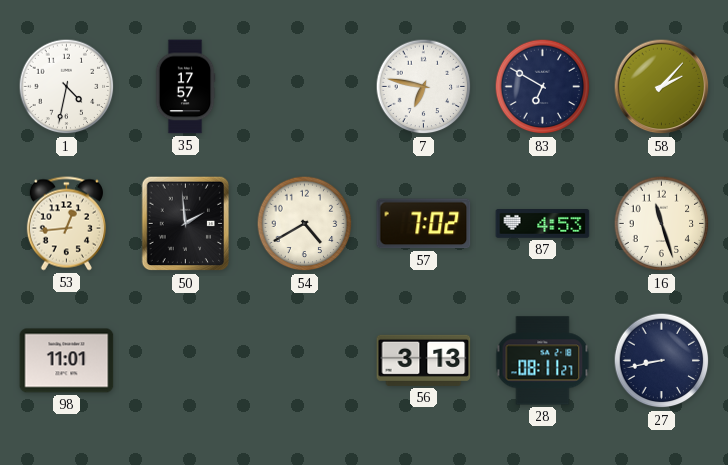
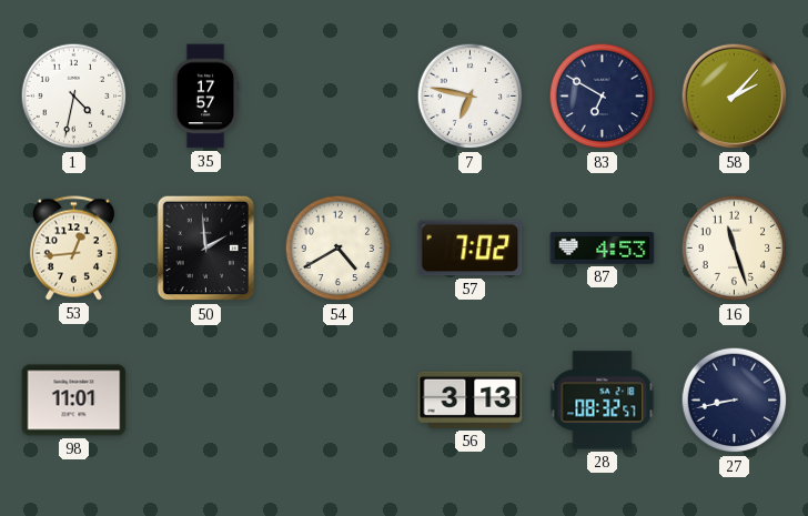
28: 08:11 -> 08:32
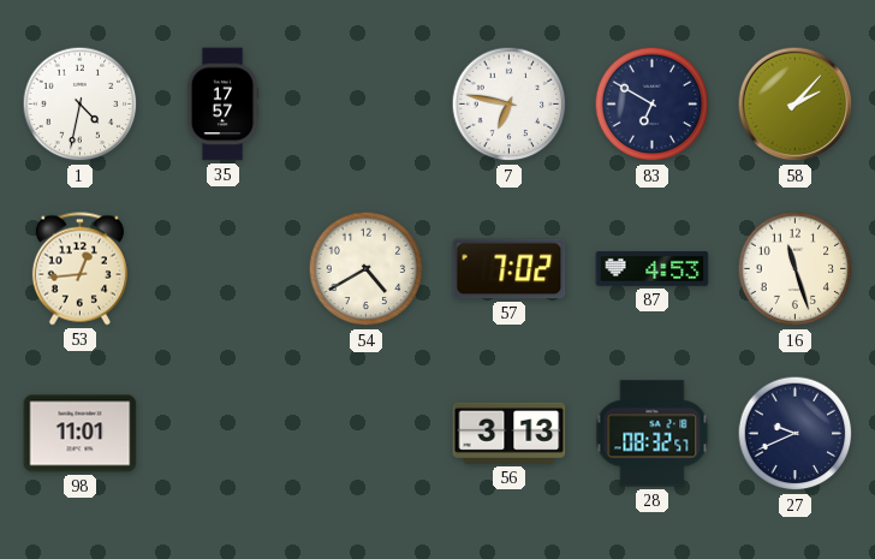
50: 1:59 -> none
27: 8:43 -> 9:41
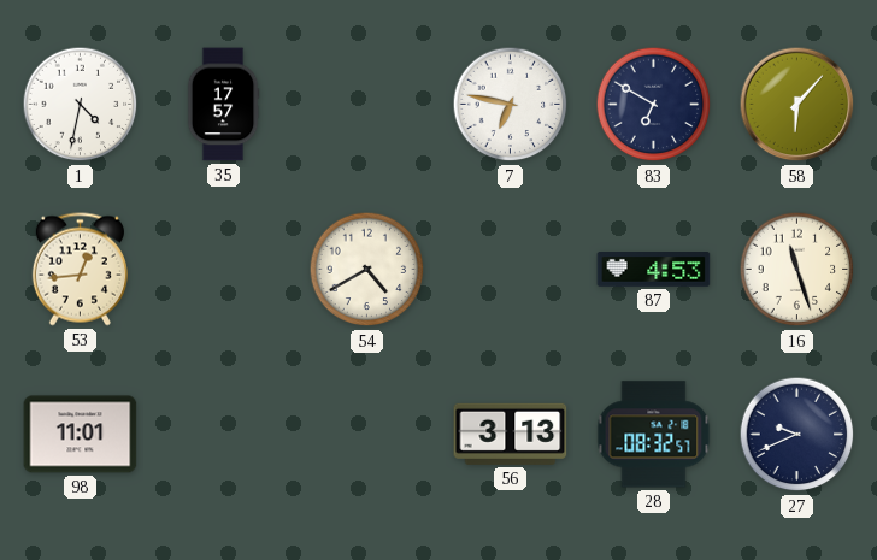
58: 2:07 -> 6:07
57: 7:02 -> none
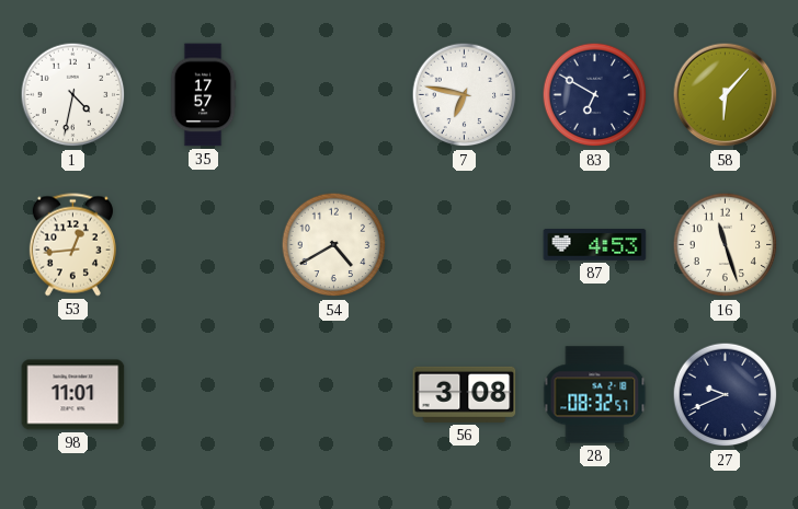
56: 3:13 -> 3:08
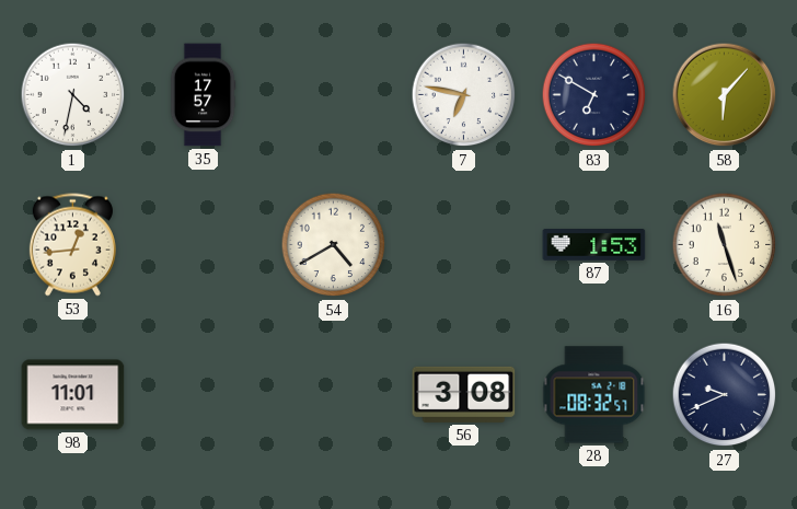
87: 4:53 -> 1:53
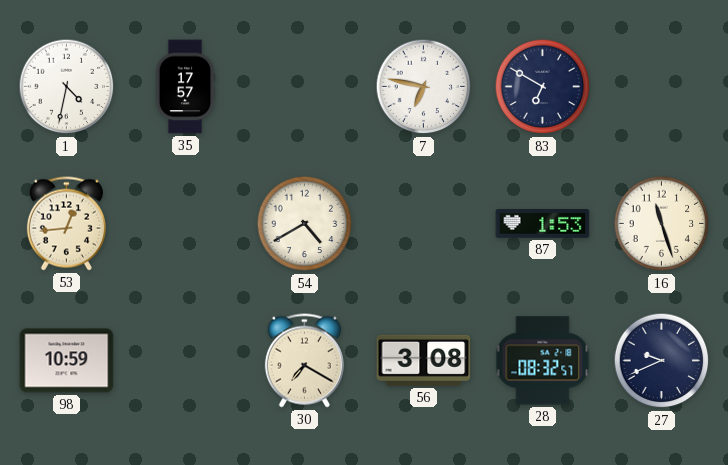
58: 6:07 -> none
98: 11:01 -> 10:59
30: none -> 7:20
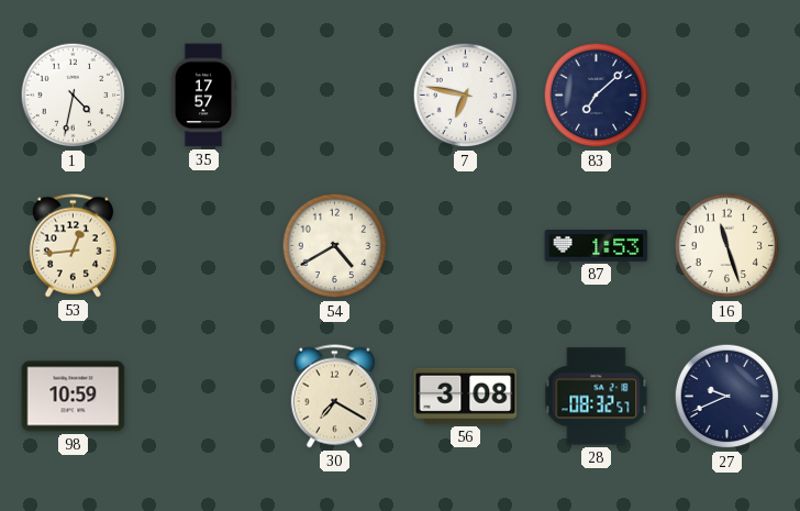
83: 6:50 -> 7:08
